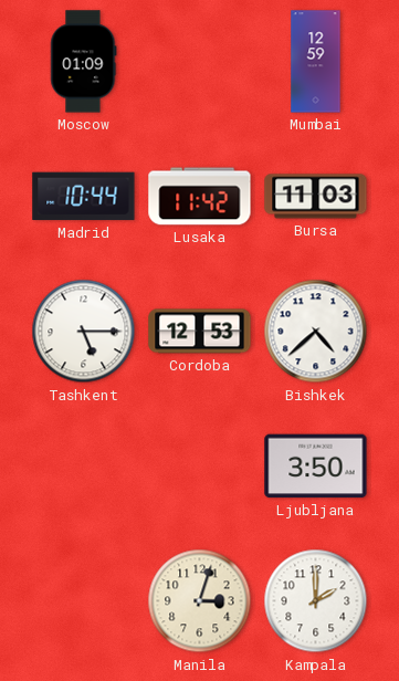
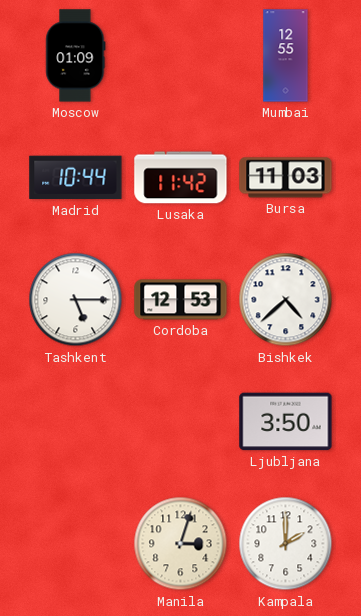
Mumbai: 12:59 -> 12:55
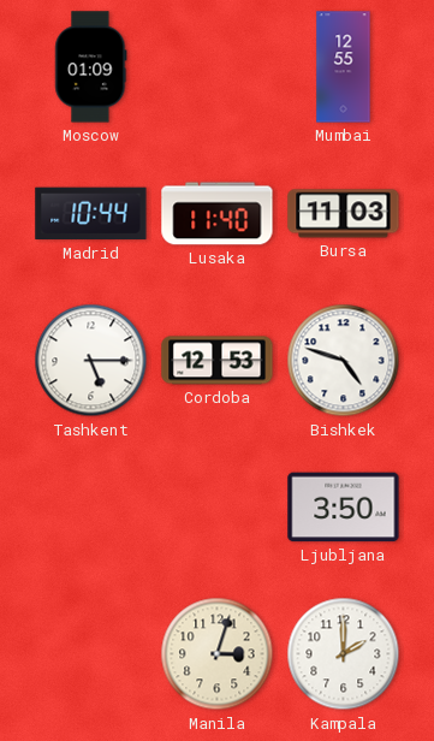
Lusaka: 11:42 -> 11:40
Bishkek: 4:38 -> 4:48
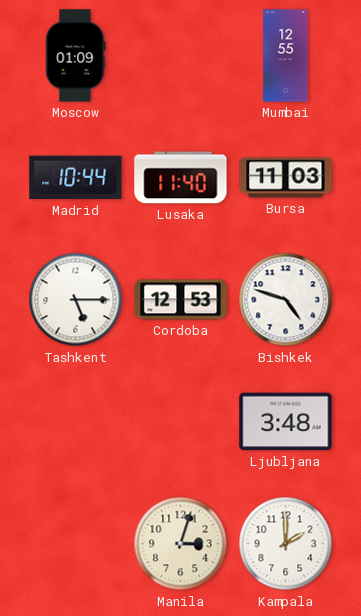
Ljubljana: 3:50 -> 3:48
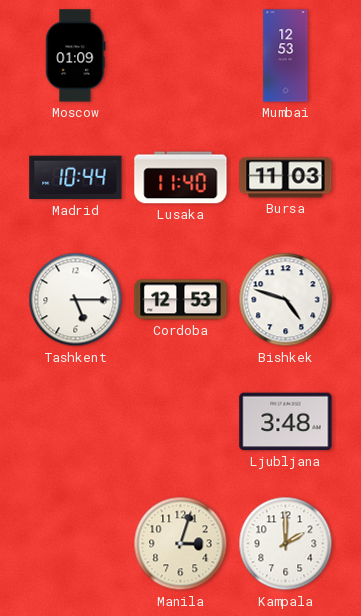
Mumbai: 12:55 -> 12:53
